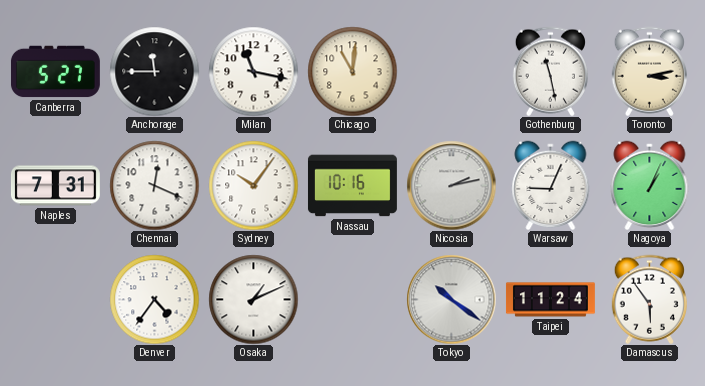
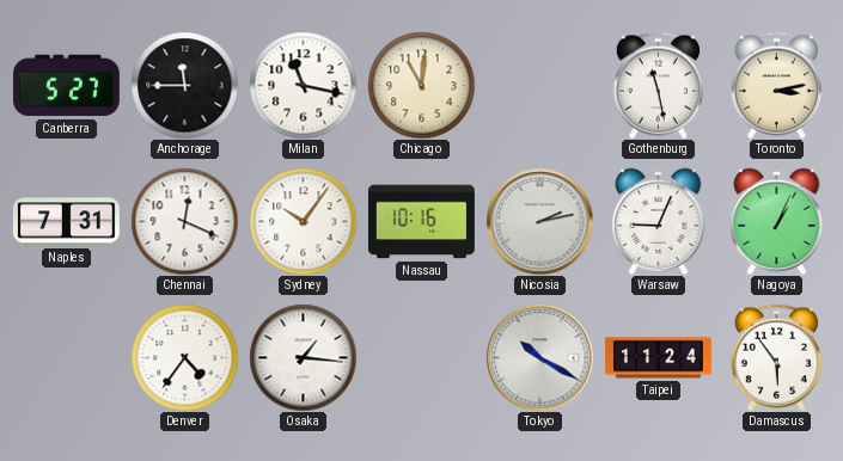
Osaka: 1:11 -> 1:16
Tokyo: 10:21 -> 10:20
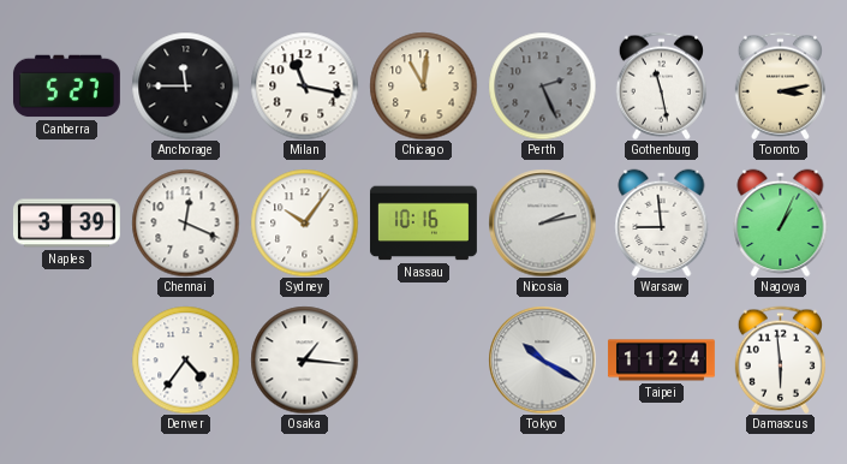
Perth: none -> 2:26
Naples: 7:31 -> 3:39
Warsaw: 9:04 -> 8:59
Damascus: 5:54 -> 5:59
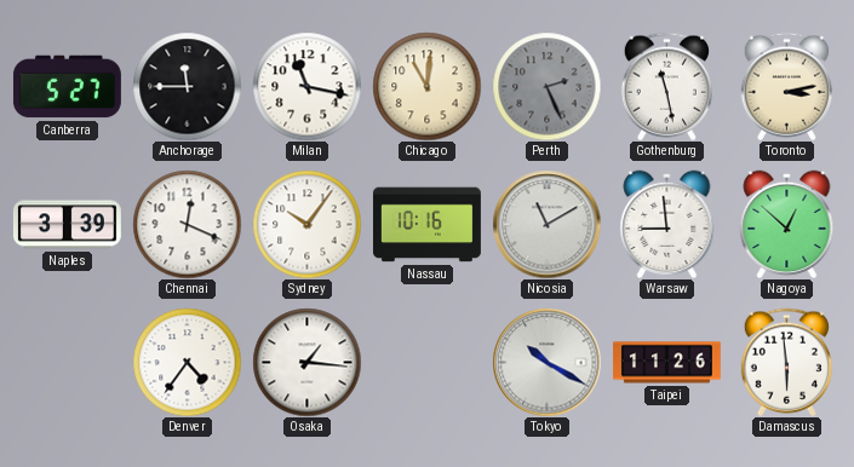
Nicosia: 2:13 -> 11:10
Nagoya: 1:04 -> 12:52
Taipei: 11:24 -> 11:26
